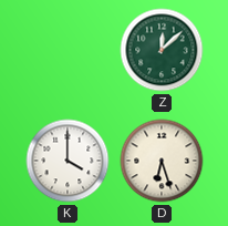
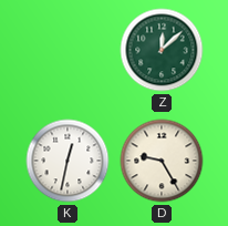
K: 4:00 -> 12:32
D: 6:27 -> 9:25
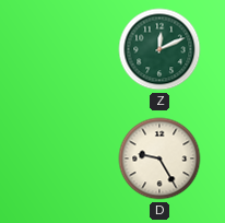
Z: 12:08 -> 12:11
K: 12:32 -> none
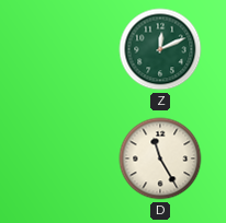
D: 9:25 -> 11:25
